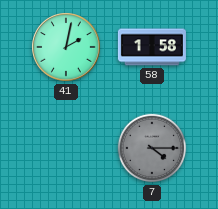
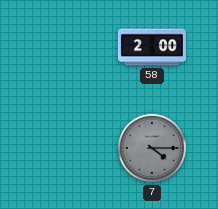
41: 2:02 -> none
58: 1:58 -> 2:00
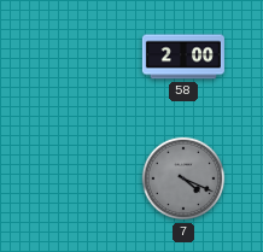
7: 4:15 -> 4:19
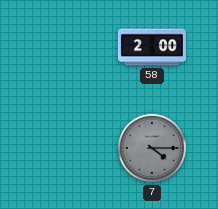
7: 4:19 -> 4:15
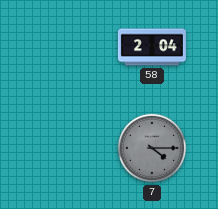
58: 2:00 -> 2:04
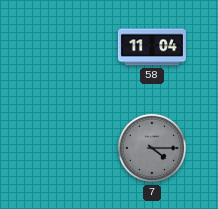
58: 2:04 -> 11:04
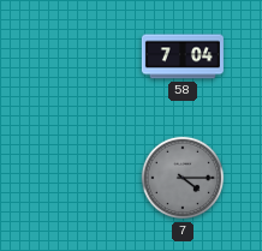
58: 11:04 -> 7:04
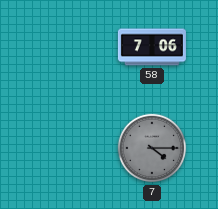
58: 7:04 -> 7:06
